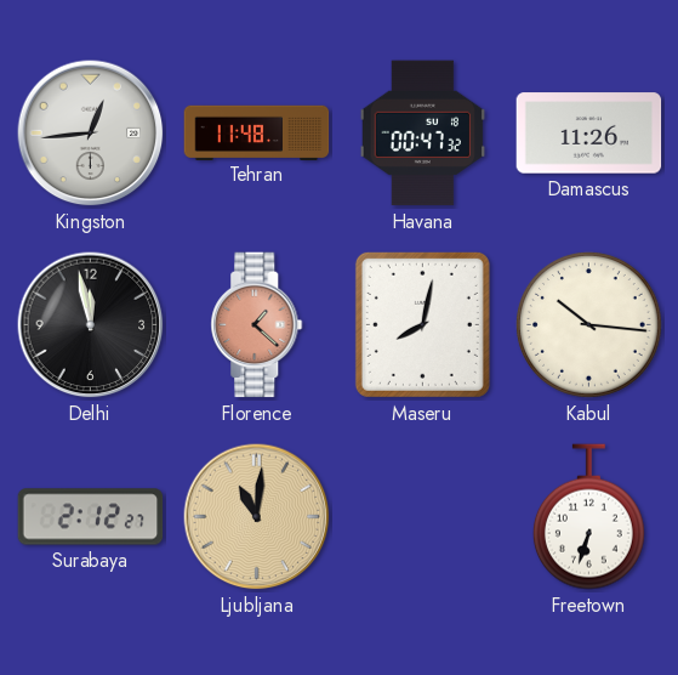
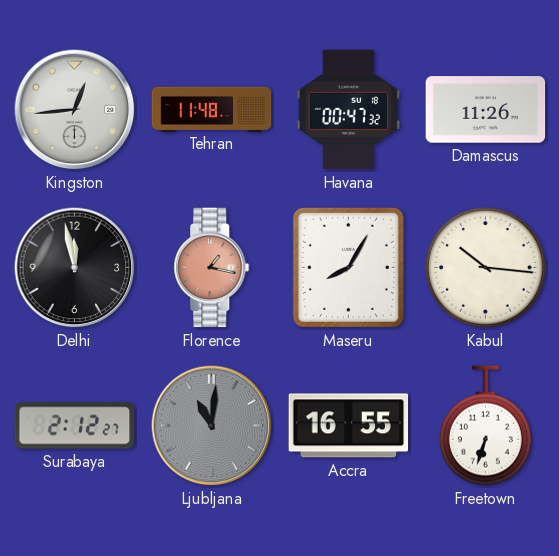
Florence: 1:22 -> 1:17
Maseru: 8:02 -> 8:05
Ljubljana dial: champagne -> grey
Accra: none -> 16:55
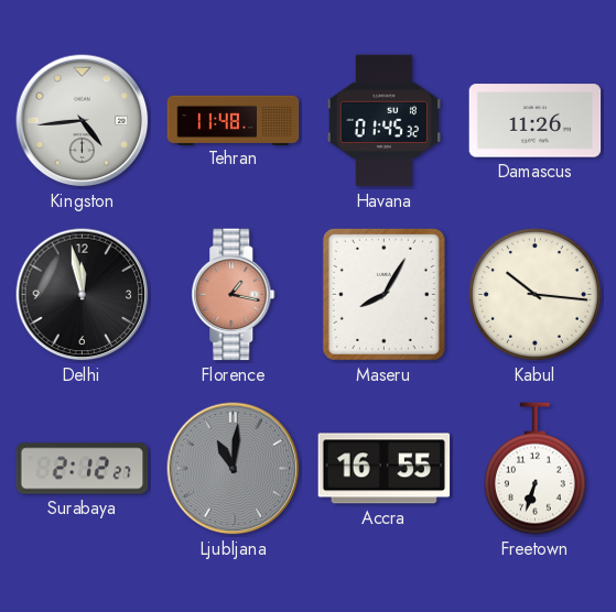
Kingston: 12:44 -> 4:44
Havana: 00:47 -> 01:45
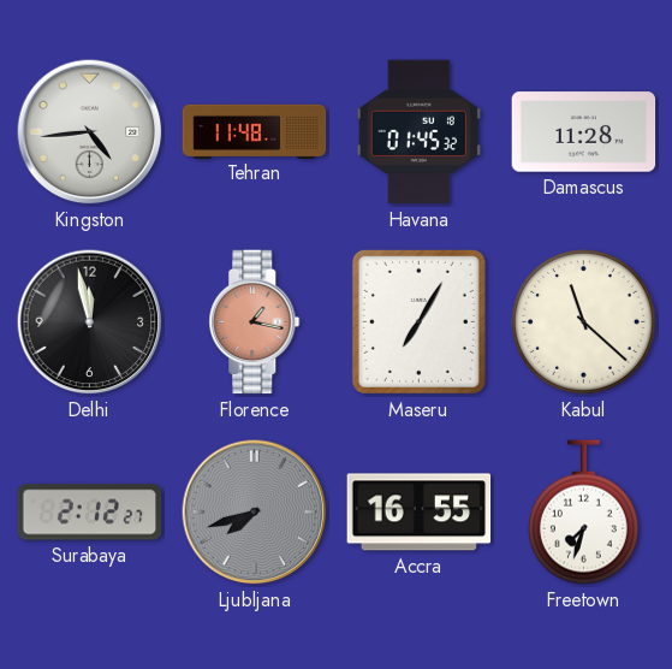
Damascus: 11:26 -> 11:28
Maseru: 8:05 -> 7:05
Kabul: 10:16 -> 11:22
Ljubljana: 11:01 -> 7:42
Freetown: 6:33 -> 7:33
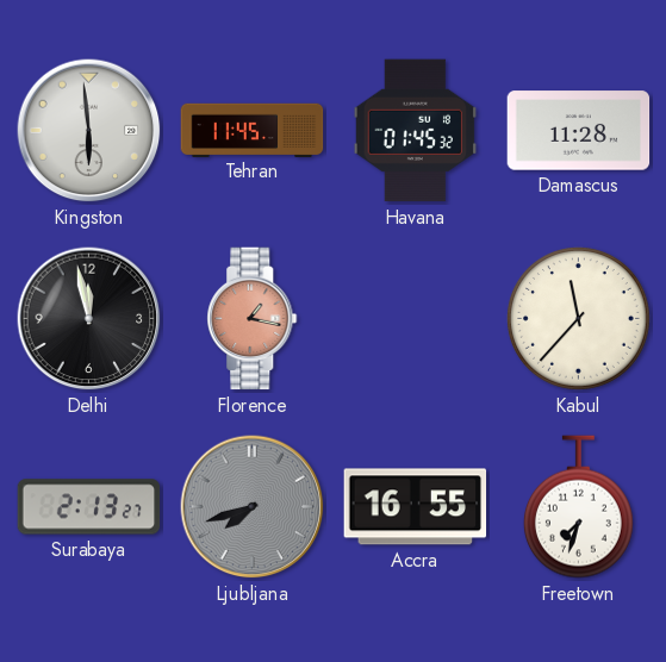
Kingston: 4:44 -> 5:59
Tehran: 11:48 -> 11:45
Maseru: 7:05 -> none
Kabul: 11:22 -> 11:37
Surabaya: 2:12 -> 2:13
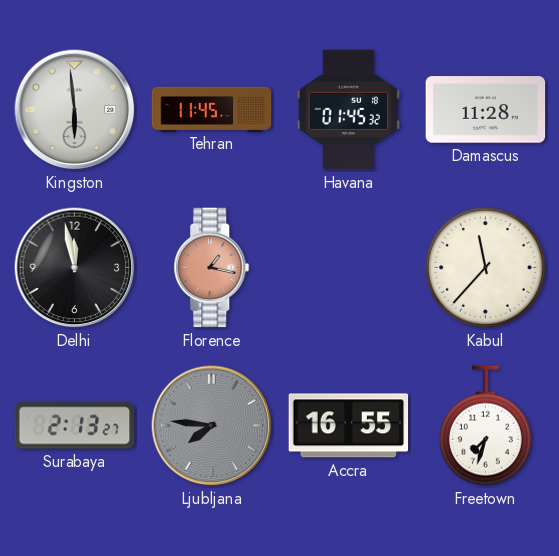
Ljubljana: 7:42 -> 7:46
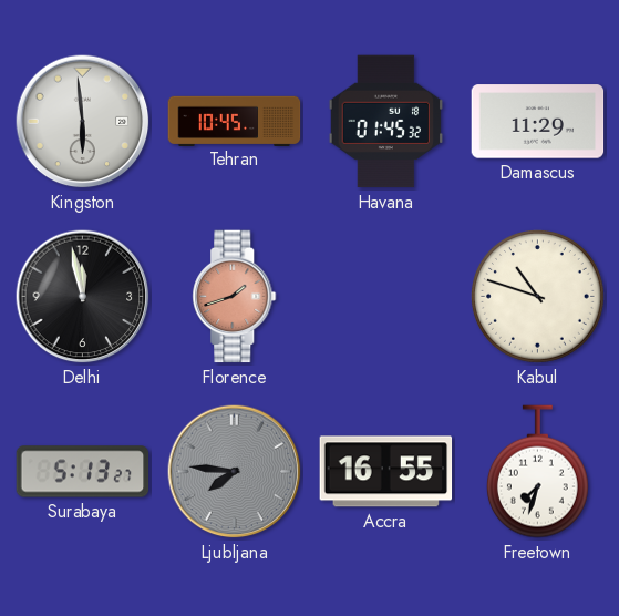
Tehran: 11:45 -> 10:45
Damascus: 11:28 -> 11:29
Florence: 1:17 -> 1:42
Kabul: 11:37 -> 10:48
Surabaya: 2:13 -> 5:13
